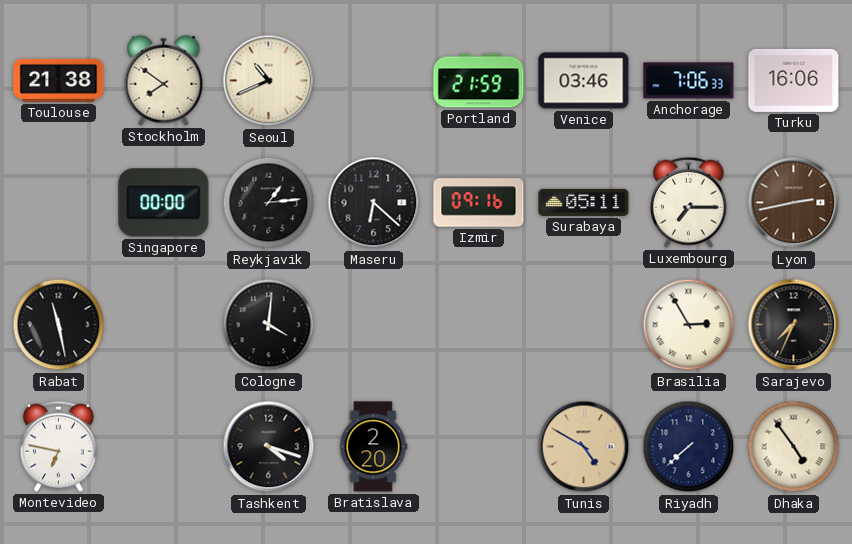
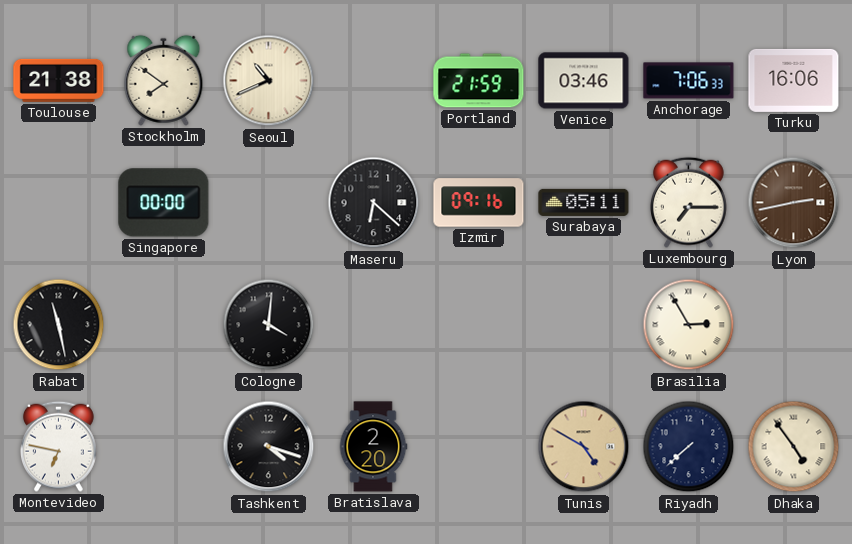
Reykjavik: 1:14 -> none
Sarajevo: 7:34 -> none
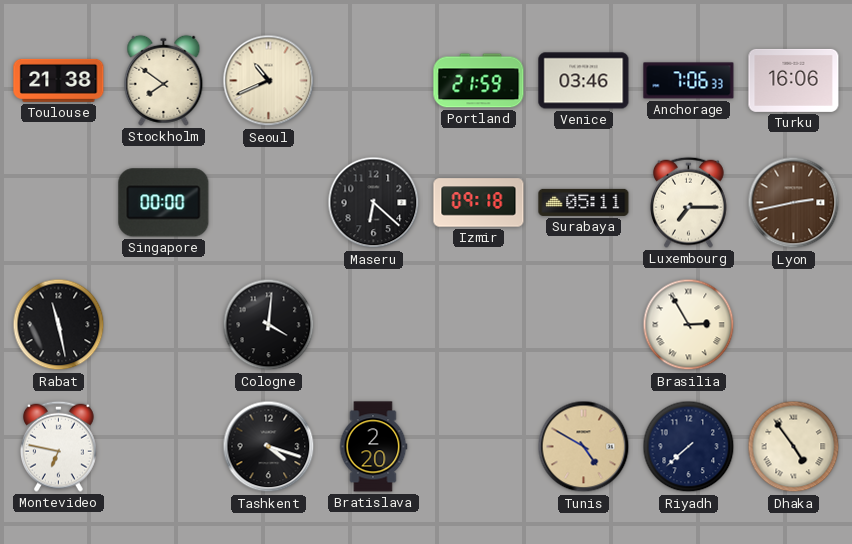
Izmir: 09:16 -> 09:18
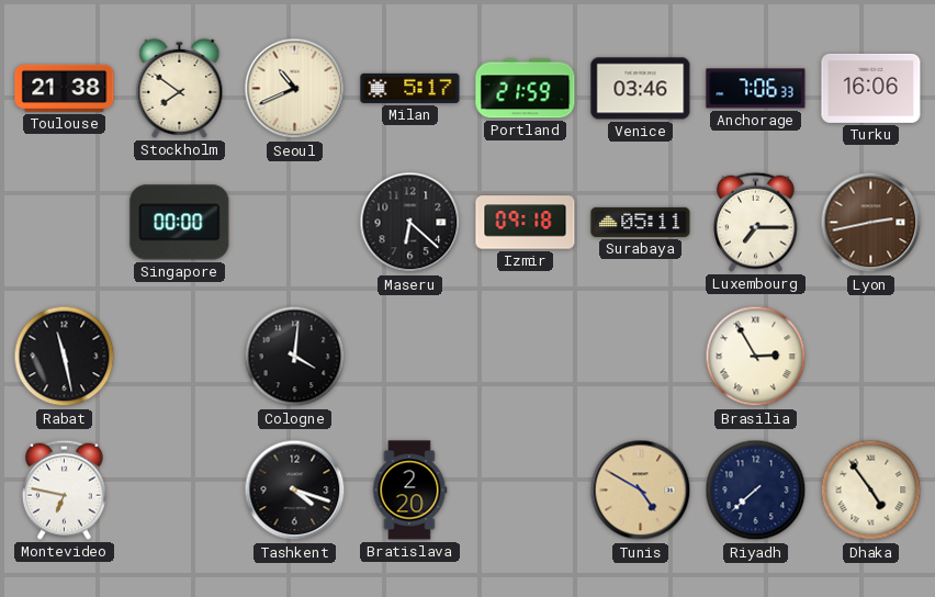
Milan: none -> 5:17
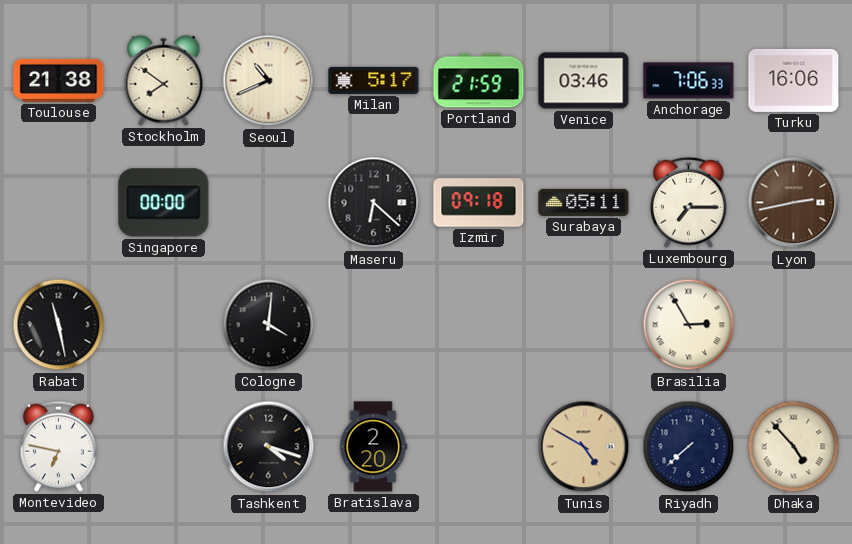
Dhaka: 4:54 -> 4:53
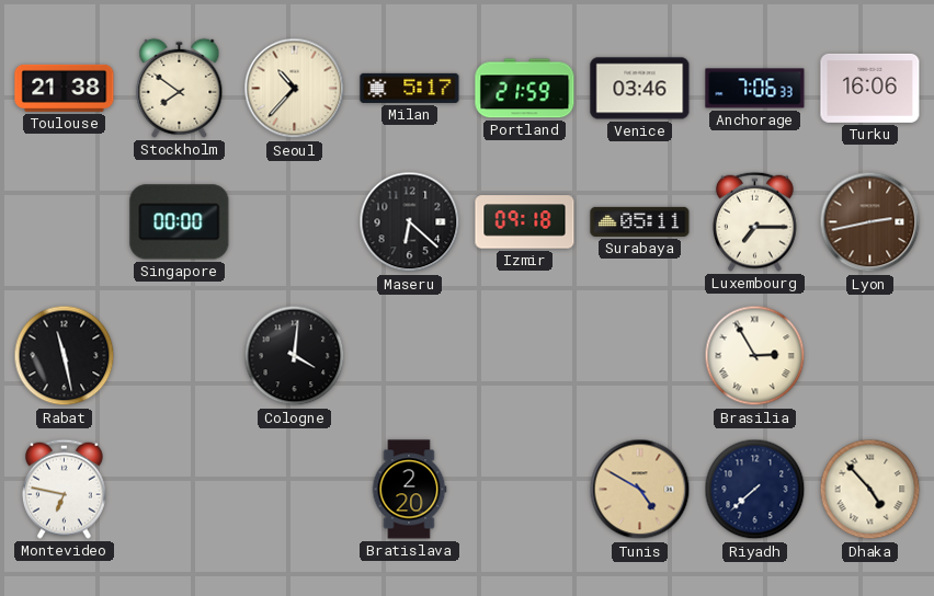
Seoul: 10:41 -> 10:37
Tashkent: 4:18 -> none
